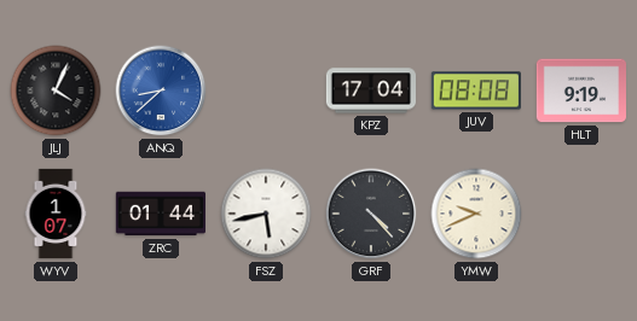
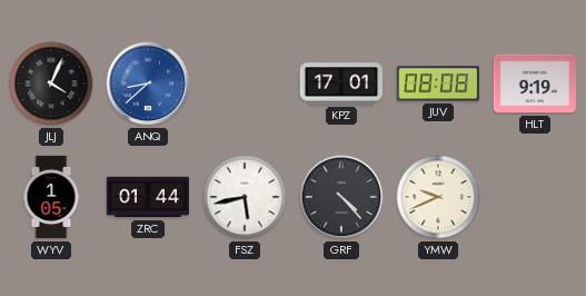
KPZ: 17:04 -> 17:01
WYV: 1:07 -> 1:05
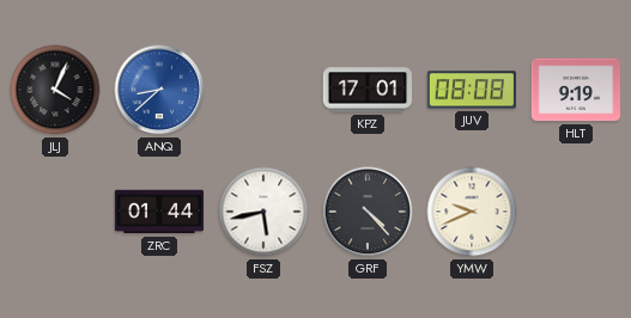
WYV: 1:05 -> none
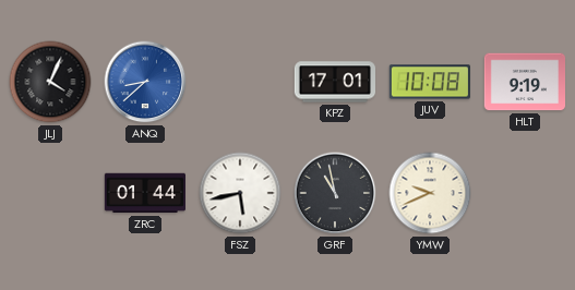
JUV: 08:08 -> 10:08
GRF: 4:23 -> 10:58
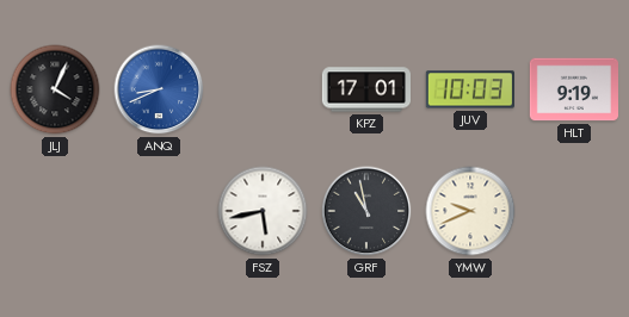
ANQ: 8:38 -> 8:41
JUV: 10:08 -> 10:03
ZRC: 01:44 -> none
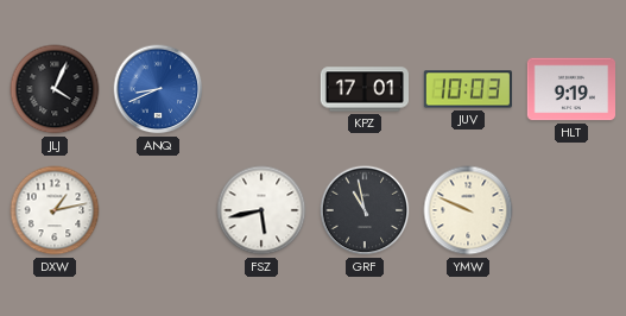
DXW: none -> 1:13
YMW: 9:41 -> 9:49
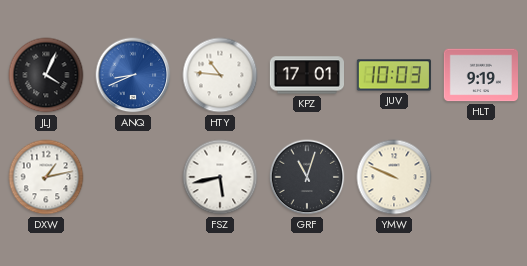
HTY: none -> 10:46
GRF: 10:58 -> 11:03
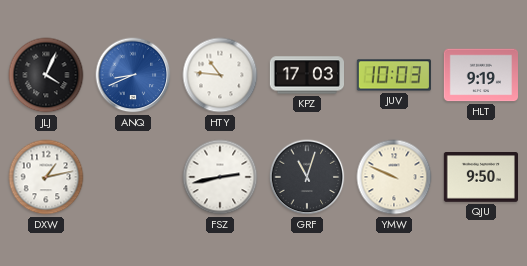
KPZ: 17:01 -> 17:03
FSZ: 5:43 -> 2:43
QJU: none -> 9:50
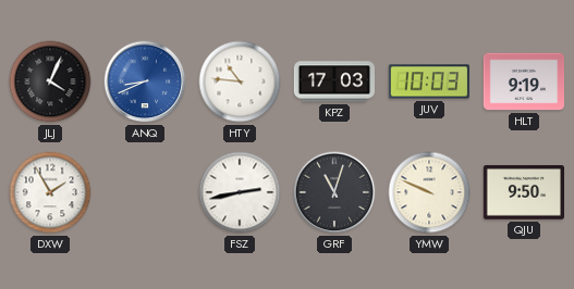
DXW: 1:13 -> 1:55
